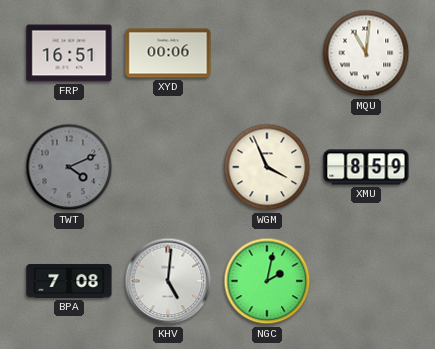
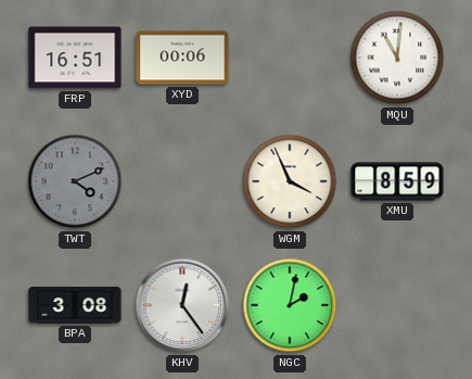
BPA: 7:08 -> 3:08
KHV: 5:01 -> 12:24
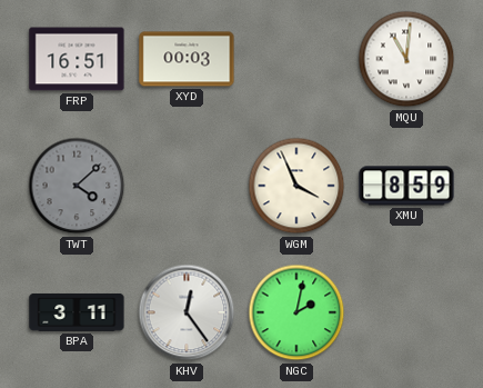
XYD: 00:06 -> 00:03
TWT: 4:11 -> 4:08
BPA: 3:08 -> 3:11
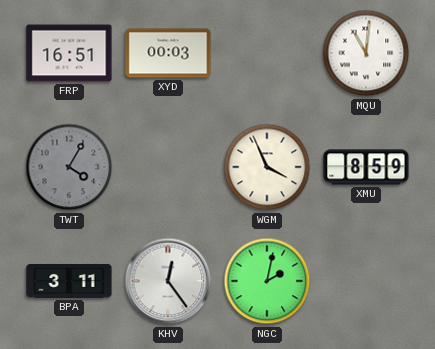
TWT: 4:08 -> 4:05
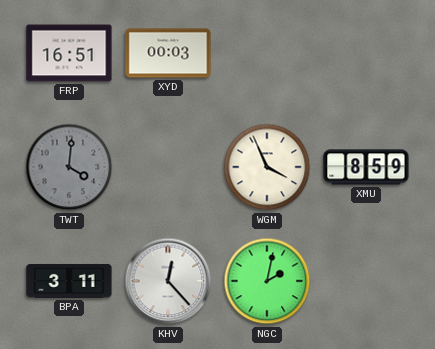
MQU: 11:01 -> none
TWT: 4:05 -> 4:01
KHV: 12:24 -> 12:23
